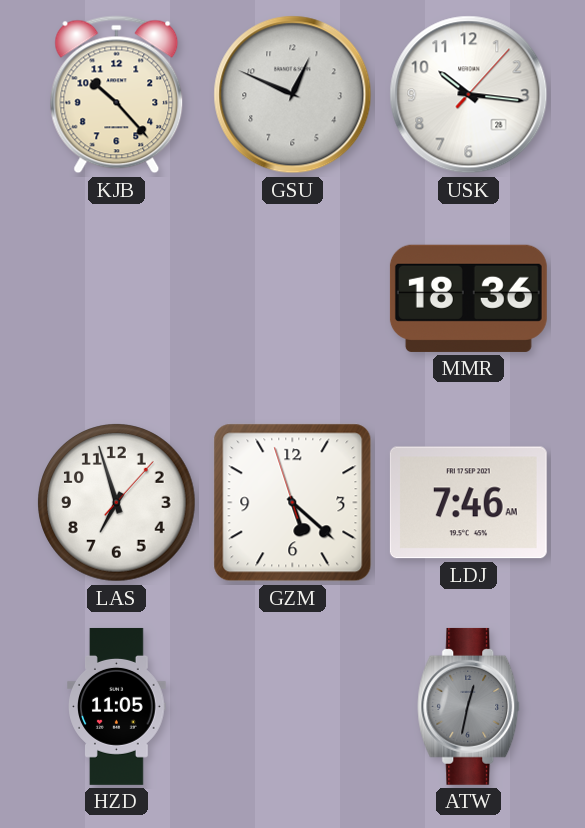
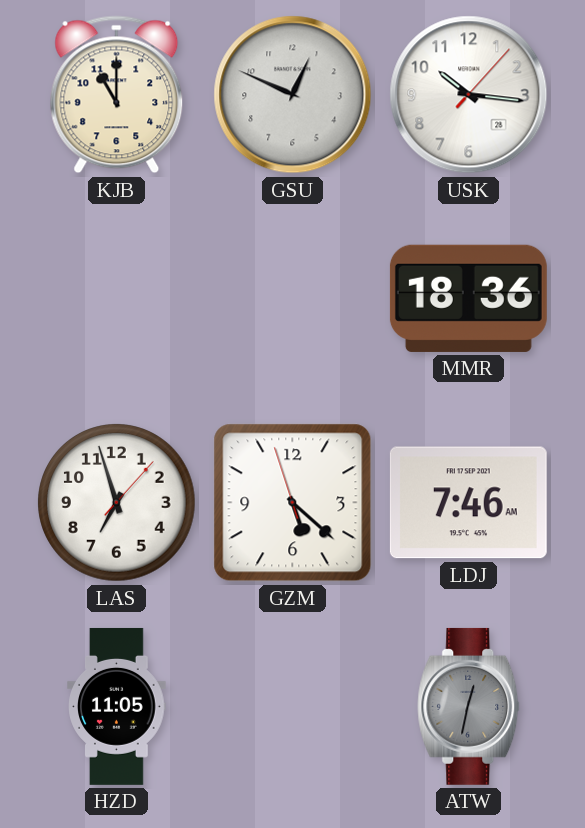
KJB: 10:23 -> 11:00
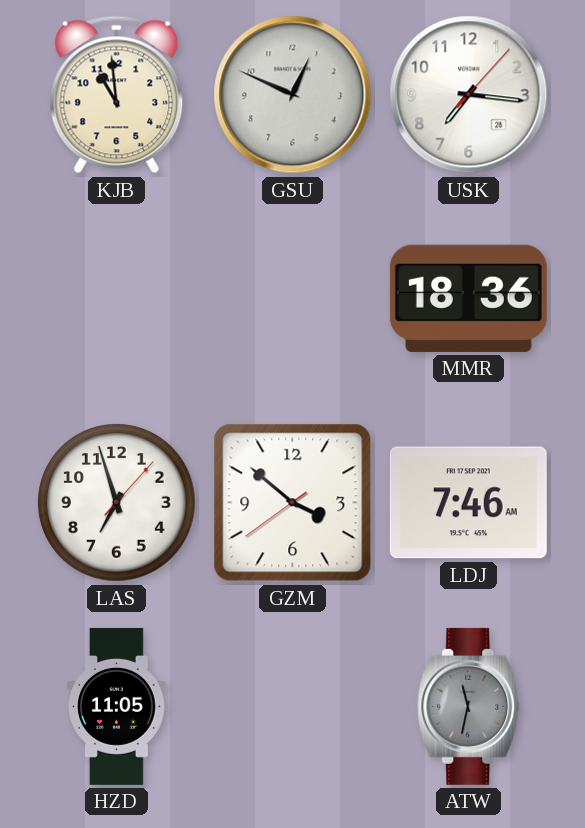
KJB: 11:00 -> 10:59
USK: 10:16 -> 7:16
GZM: 5:21 -> 3:51
ATW: 12:32 -> 11:32
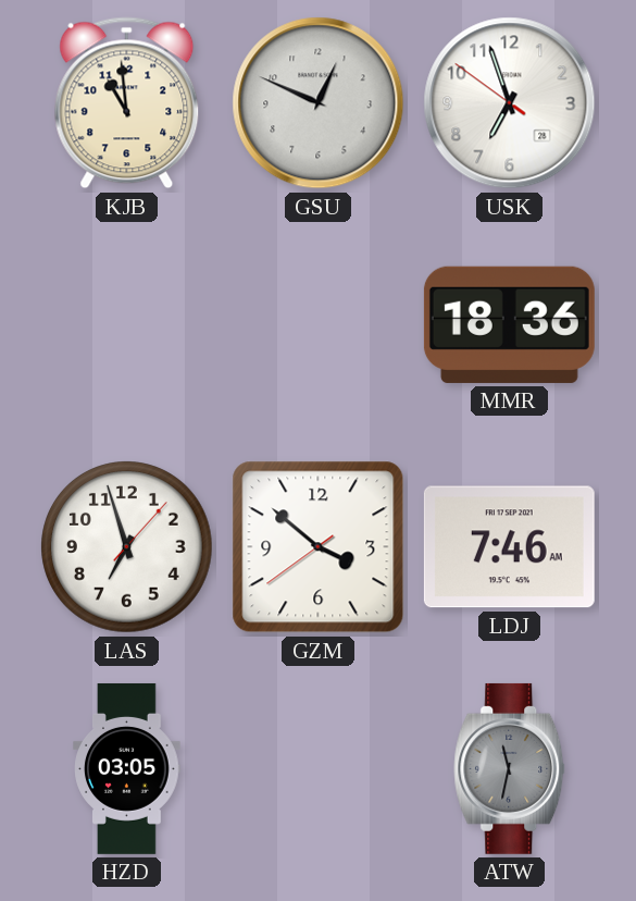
USK: 7:16 -> 6:56
HZD: 11:05 -> 03:05
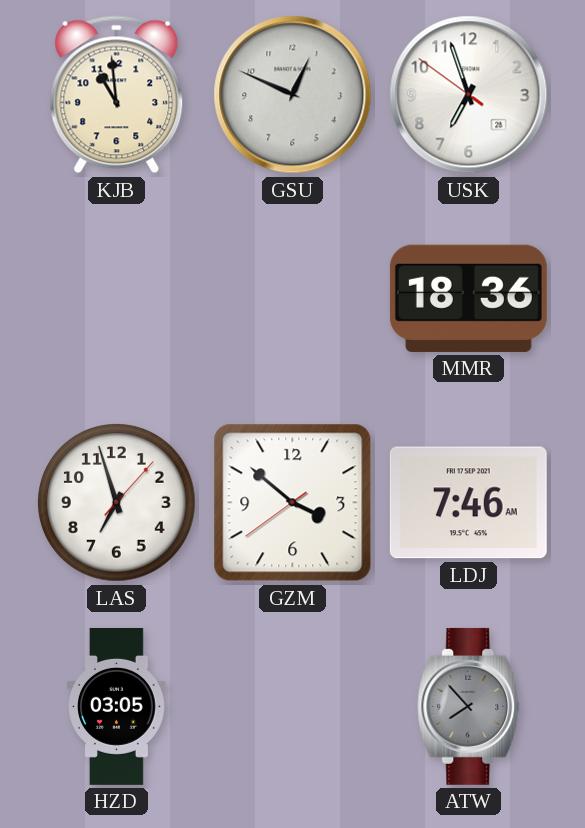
ATW: 11:32 -> 7:53
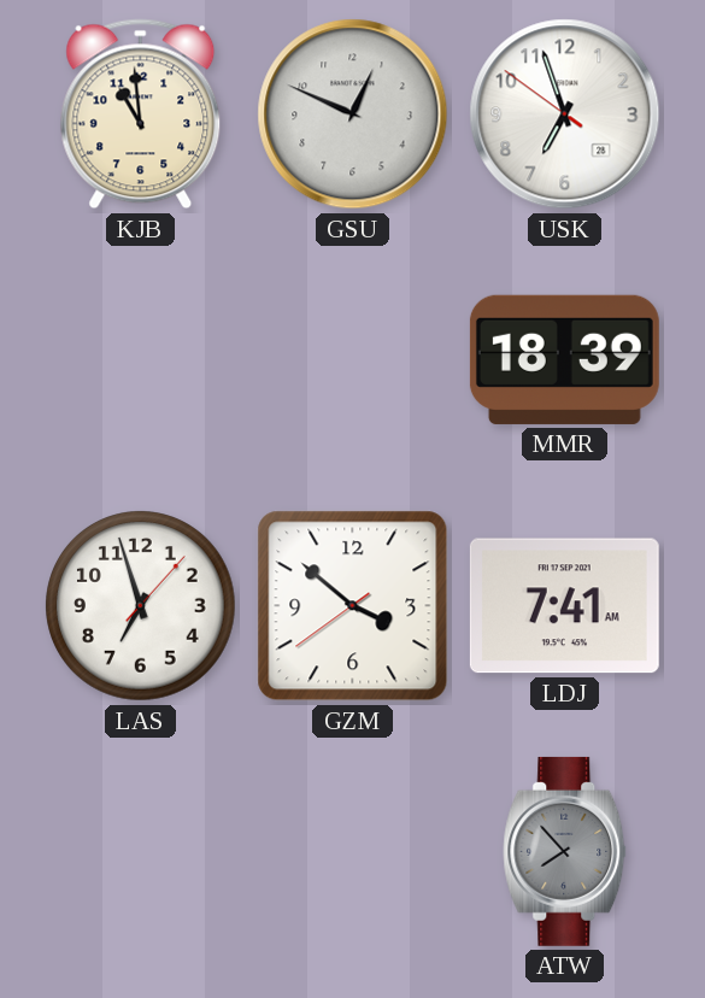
MMR: 18:36 -> 18:39
LDJ: 7:46 -> 7:41
HZD: 03:05 -> none
